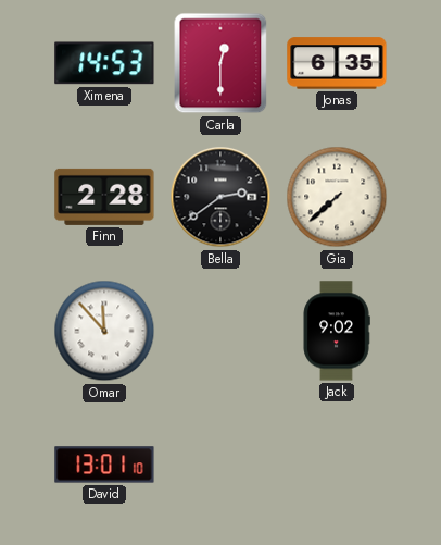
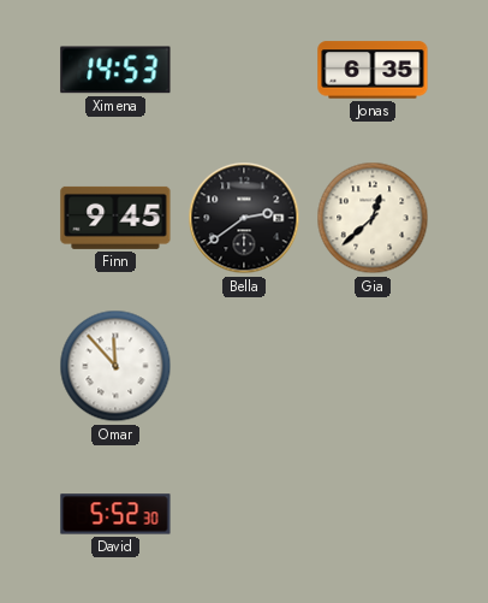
Carla: 12:30 -> none
Finn: 2:28 -> 9:45
Gia: 7:38 -> 12:38
Jack: 9:02 -> none
David: 13:01 -> 5:52
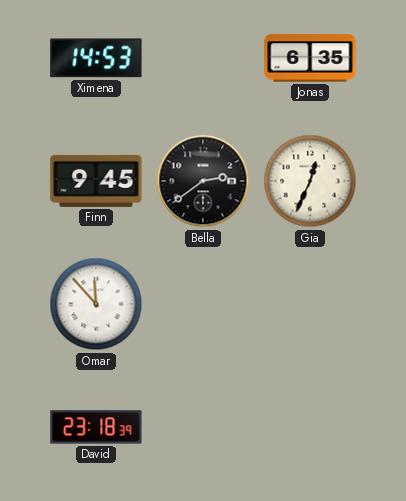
Gia: 12:38 -> 12:34
David: 5:52 -> 23:18
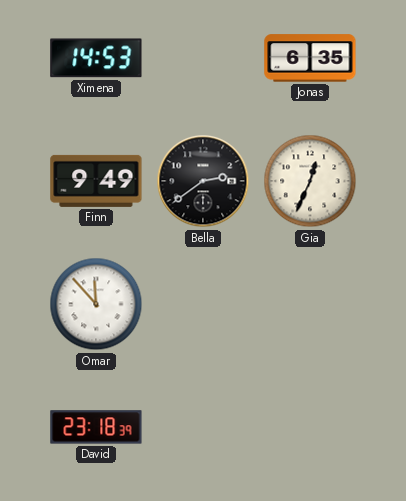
Finn: 9:45 -> 9:49
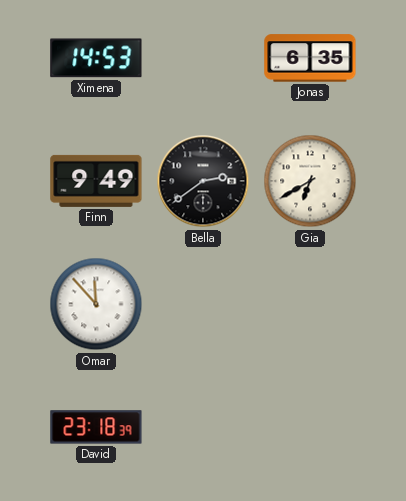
Gia: 12:34 -> 6:40
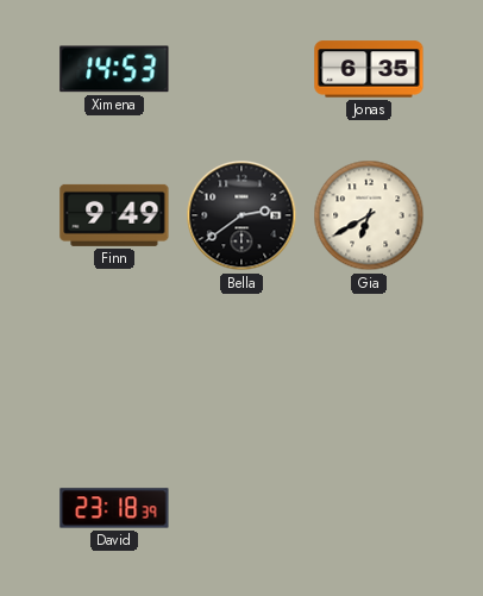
Omar: 11:53 -> none
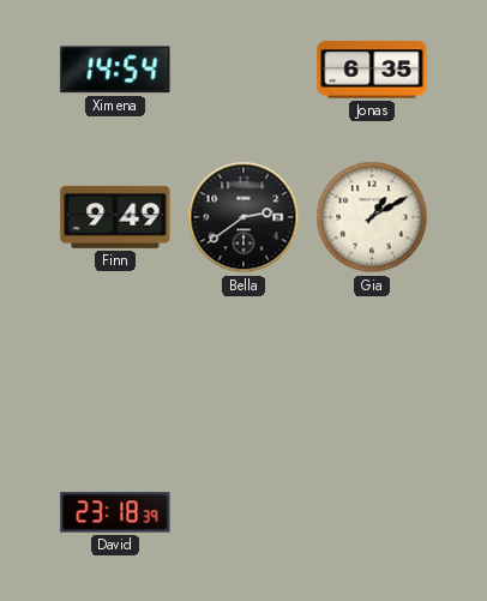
Ximena: 14:53 -> 14:54
Gia: 6:40 -> 1:10
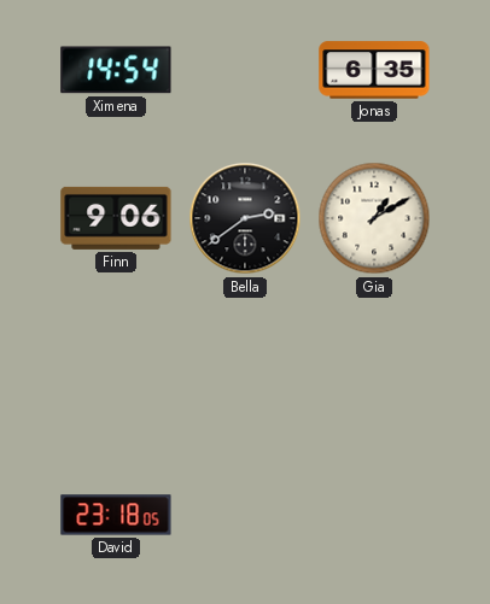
Finn: 9:49 -> 9:06
David: 23:18:39 -> 23:18:05
